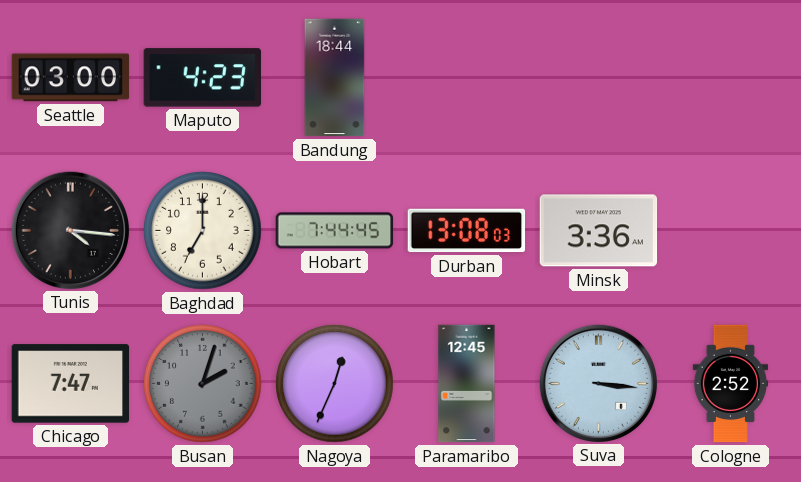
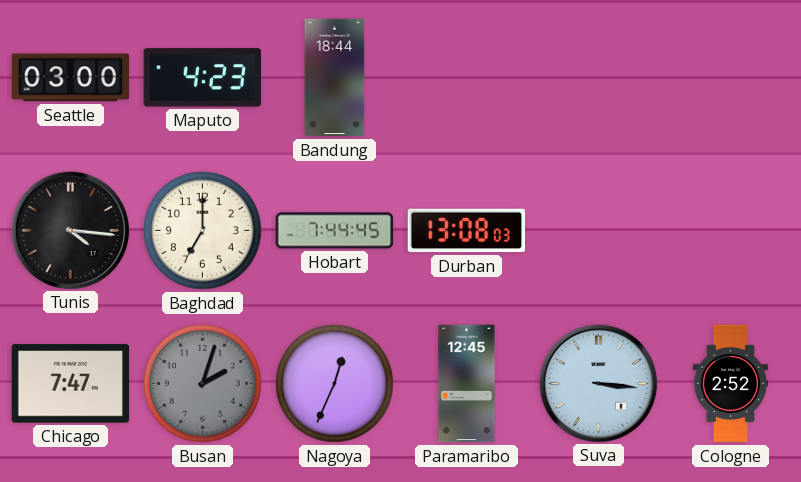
Minsk: 3:36 -> none
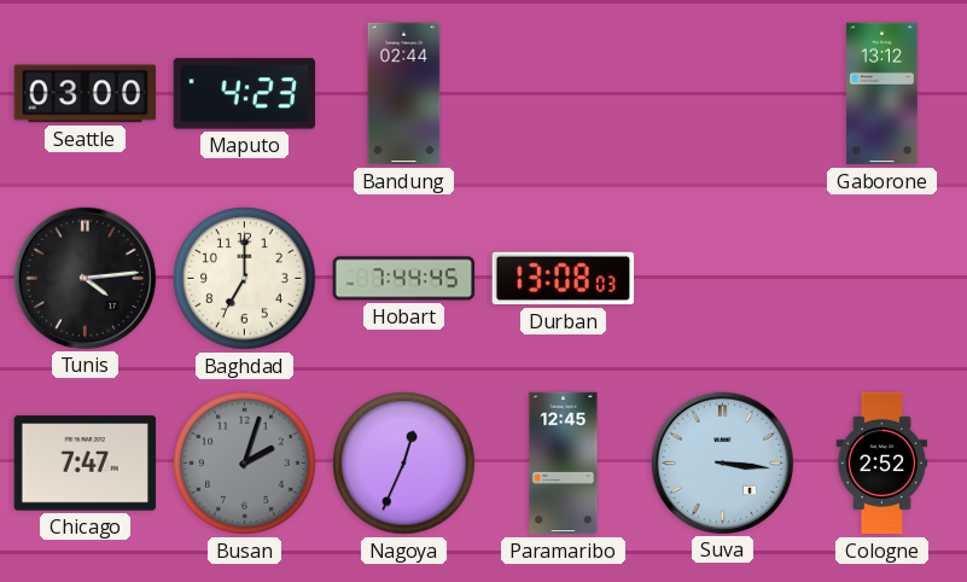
Bandung: 18:44 -> 02:44
Gaborone: none -> 13:12
Tunis: 4:16 -> 4:14
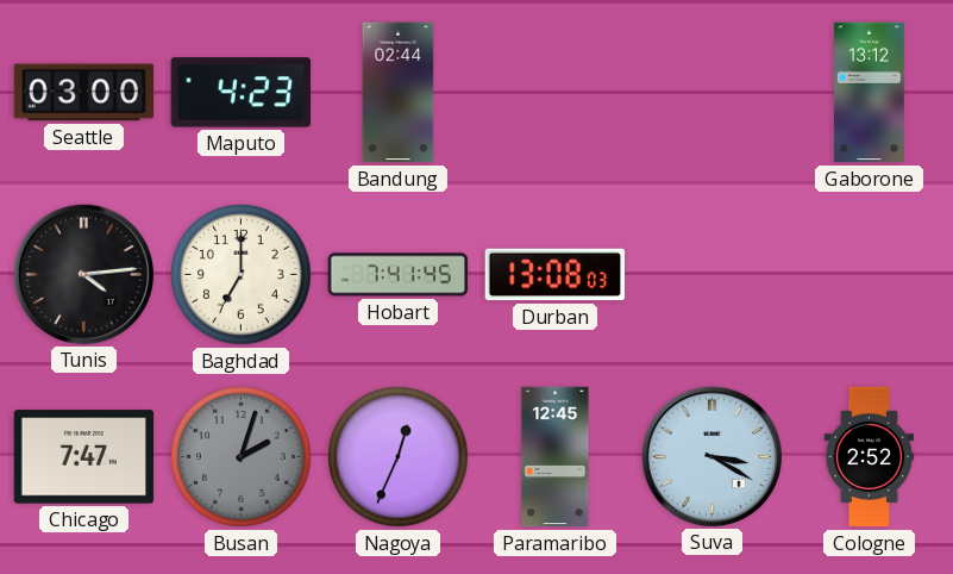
Hobart: 7:44 -> 7:41
Suva: 3:16 -> 3:20
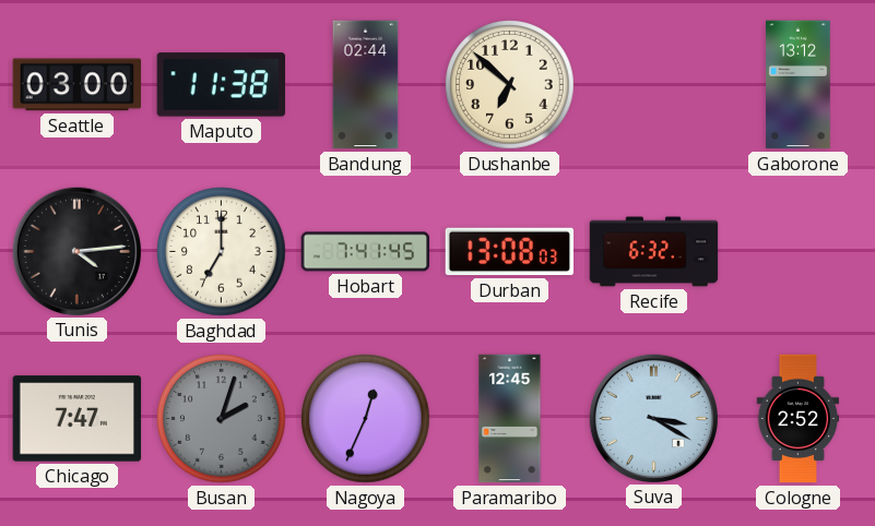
Maputo: 4:23 -> 11:38
Dushanbe: none -> 6:52
Recife: none -> 6:32
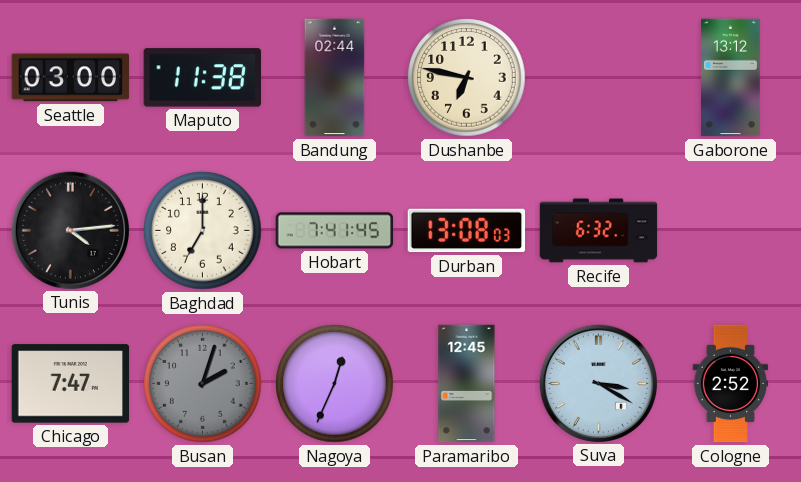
Dushanbe: 6:52 -> 6:47
